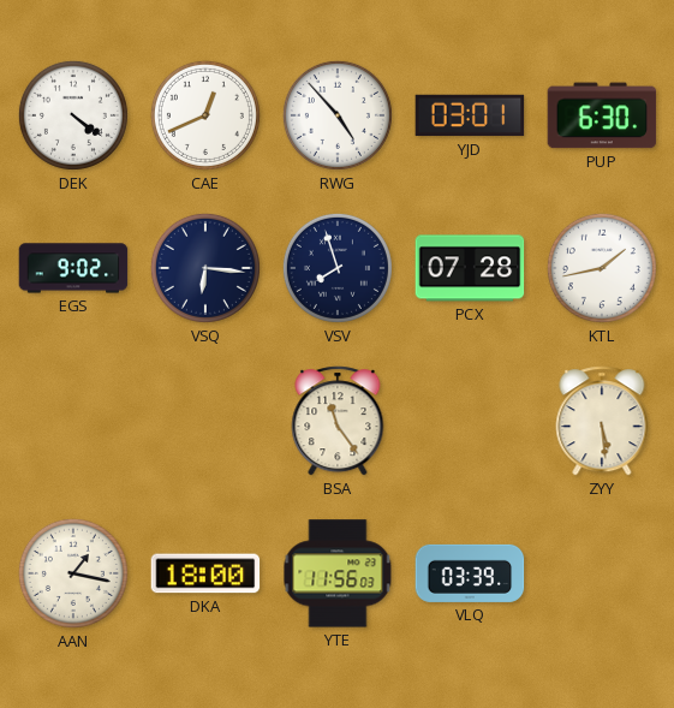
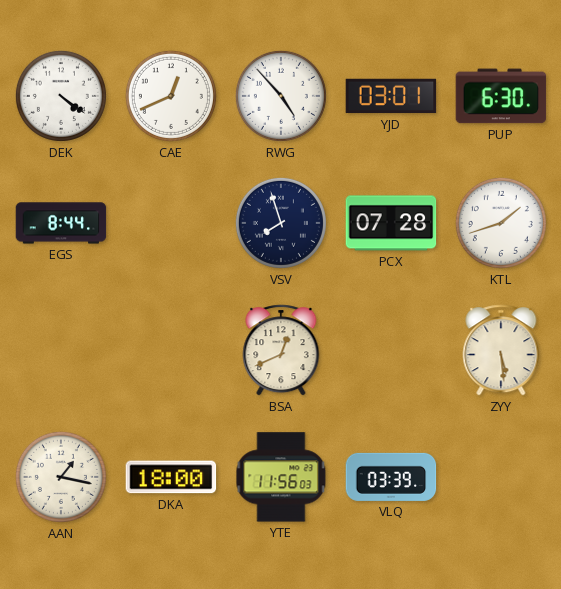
EGS: 9:02 -> 8:44
VSQ: 6:16 -> none
KTL: 1:43 -> 1:42
BSA: 11:24 -> 12:41
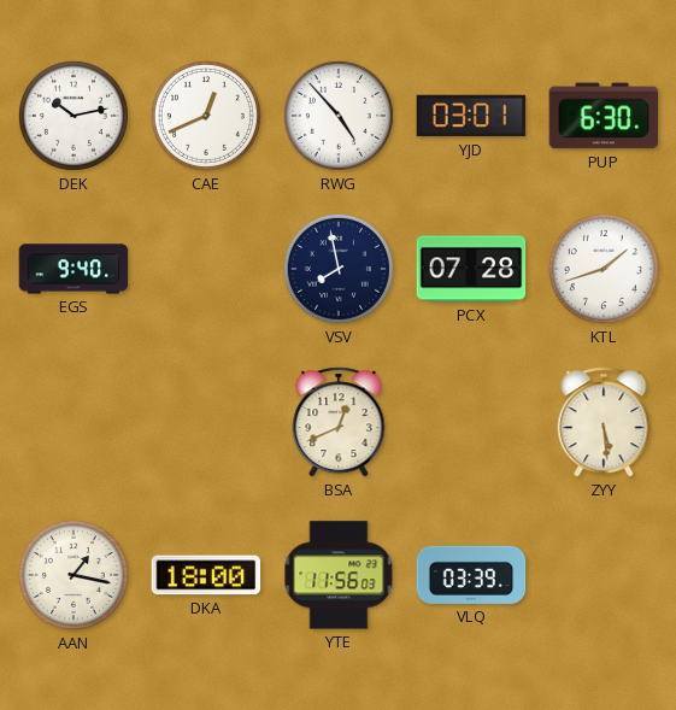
DEK: 4:21 -> 10:13
EGS: 8:44 -> 9:40
VSV: 7:57 -> 7:58
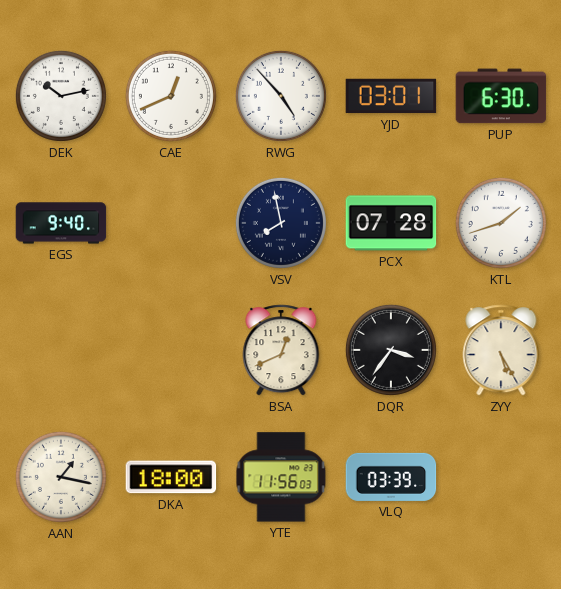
DQR: none -> 3:36
ZYY: 5:29 -> 5:25
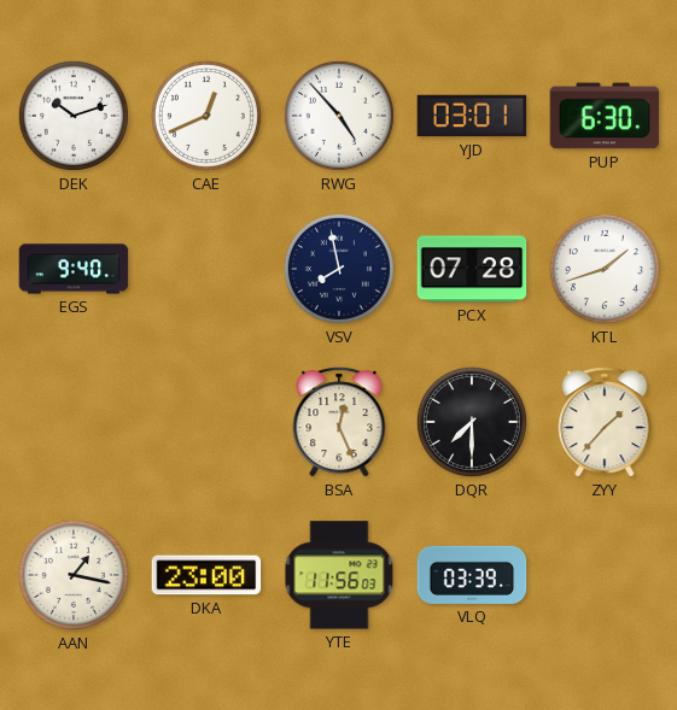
DEK: 10:13 -> 10:12
BSA: 12:41 -> 12:26
DQR: 3:36 -> 7:30
ZYY: 5:25 -> 1:37
DKA: 18:00 -> 23:00
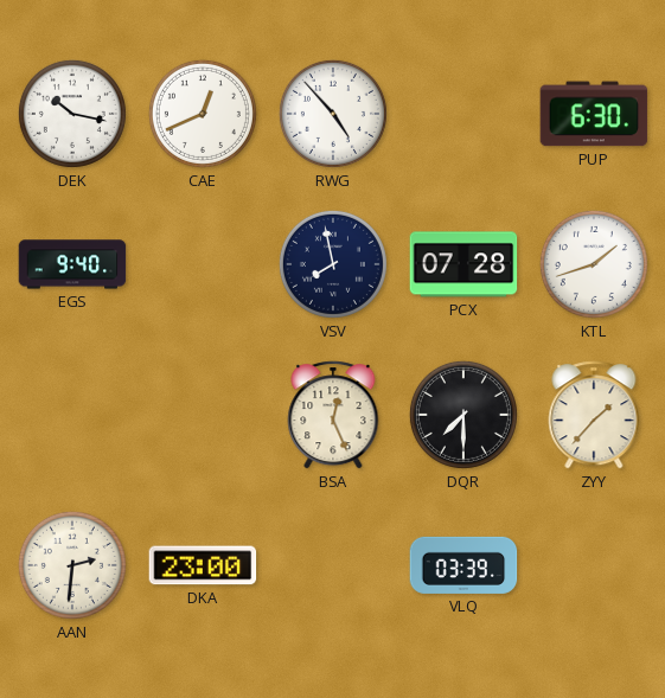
DEK: 10:12 -> 10:17
YJD: 03:01 -> none
AAN: 1:17 -> 2:31
YTE: 11:56 -> none
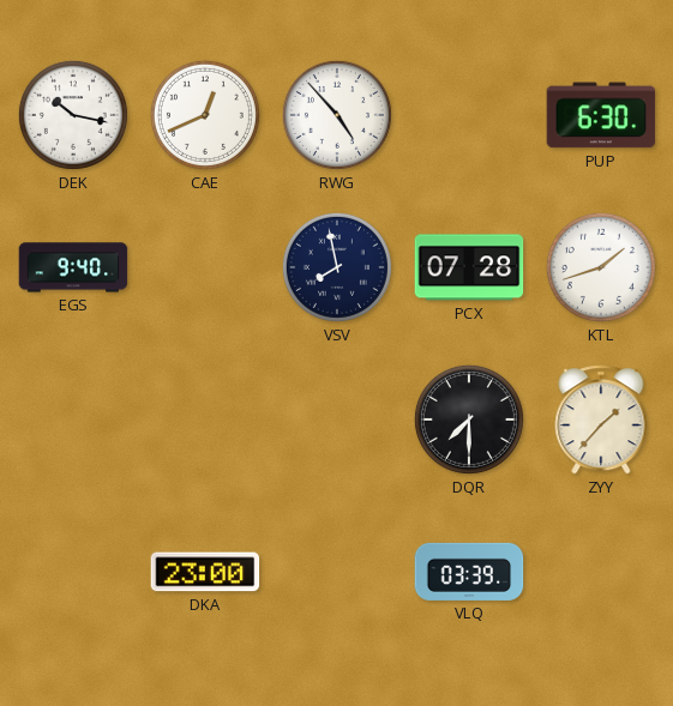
BSA: 12:26 -> none
AAN: 2:31 -> none
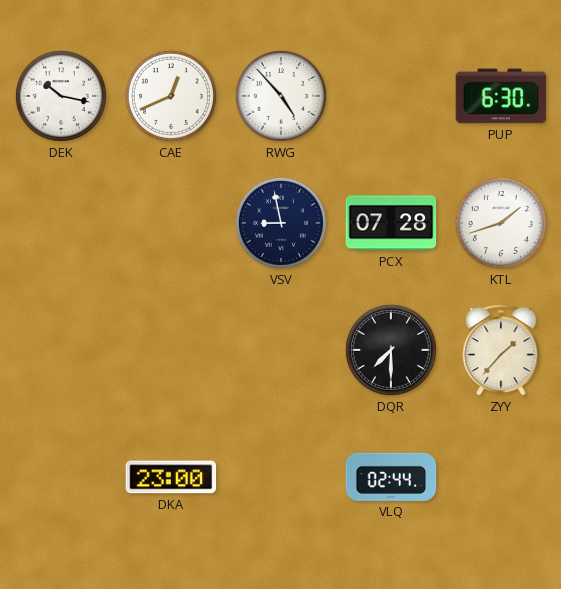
EGS: 9:40 -> none
VSV: 7:58 -> 8:58
VLQ: 03:39 -> 02:44
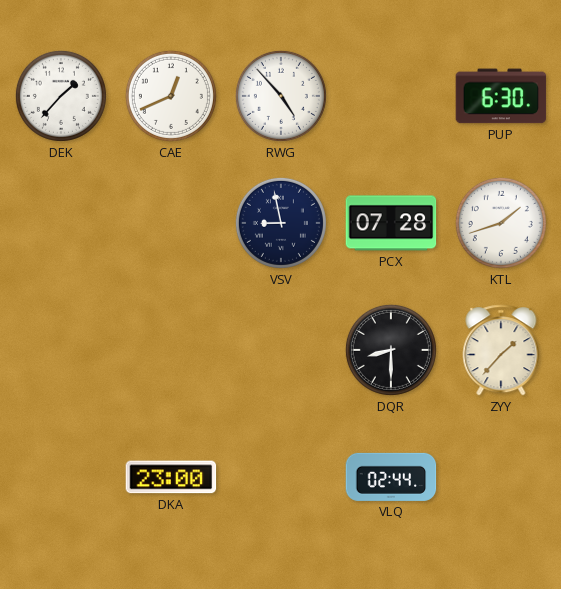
DEK: 10:17 -> 1:37
DQR: 7:30 -> 8:30
